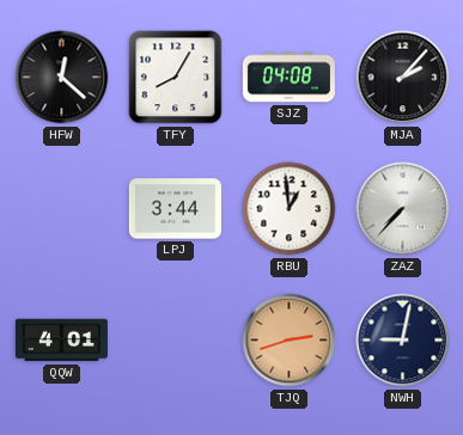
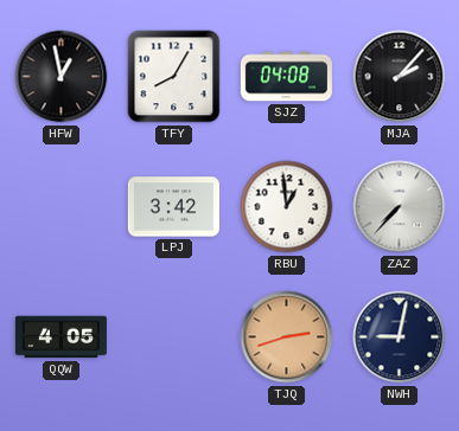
HFW: 12:22 -> 12:58
LPJ: 3:44 -> 3:42
QQW: 4:01 -> 4:05
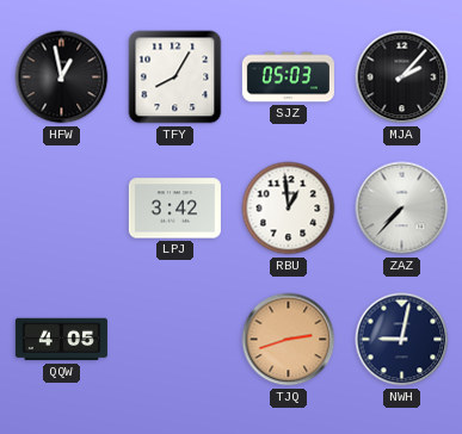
SJZ: 04:08 -> 05:03
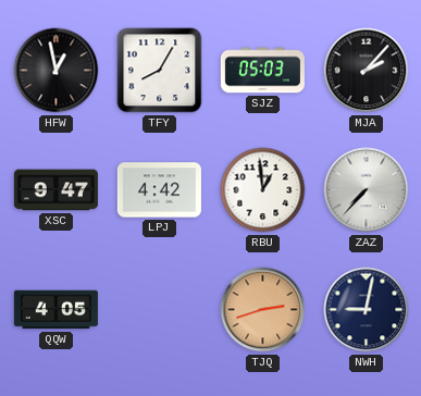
XSC: none -> 9:47
LPJ: 3:42 -> 4:42
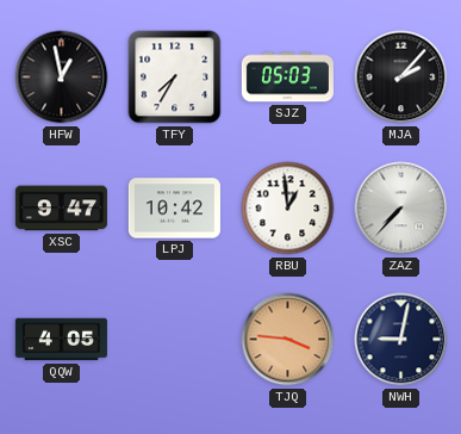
TFY: 8:05 -> 7:35
LPJ: 4:42 -> 10:42
TJQ: 2:42 -> 3:46
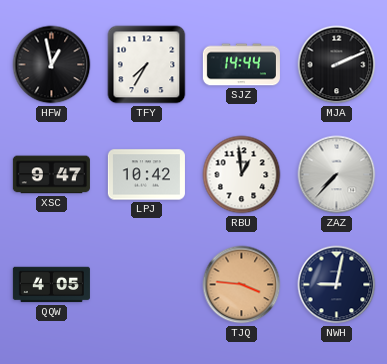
SJZ: 05:03 -> 14:44
MJA: 2:07 -> 2:11
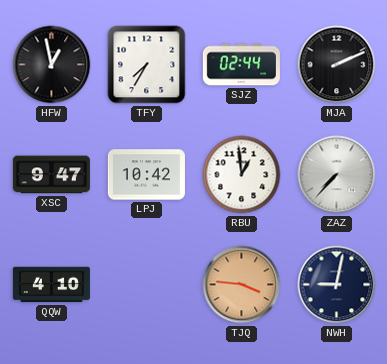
SJZ: 14:44 -> 02:44
QQW: 4:05 -> 4:10
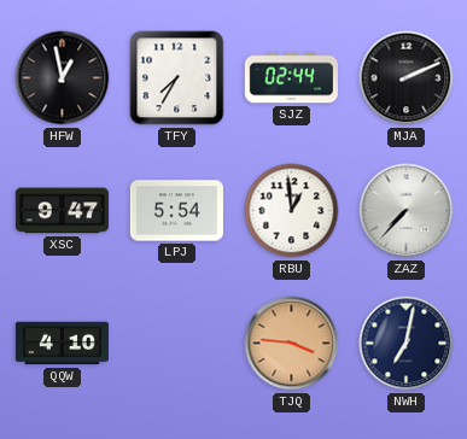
LPJ: 10:42 -> 5:54
NWH: 9:02 -> 7:02
